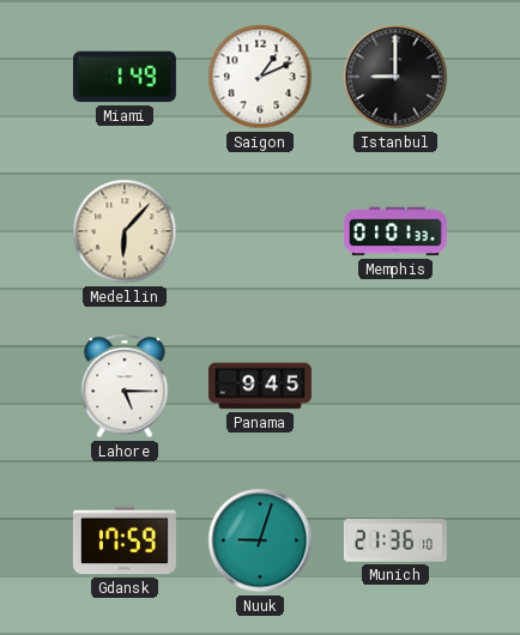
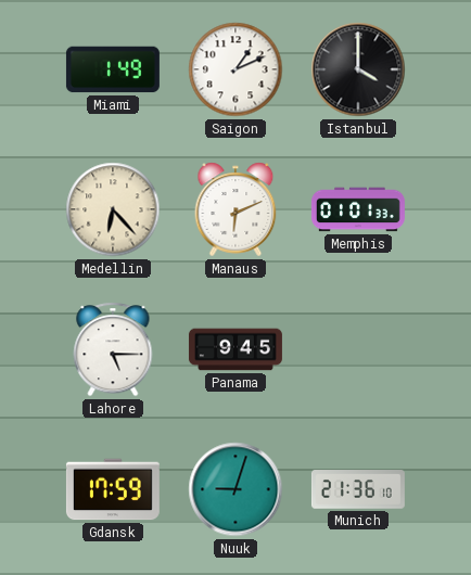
Istanbul: 9:00 -> 4:00
Medellin: 6:07 -> 6:23
Manaus: none -> 6:11
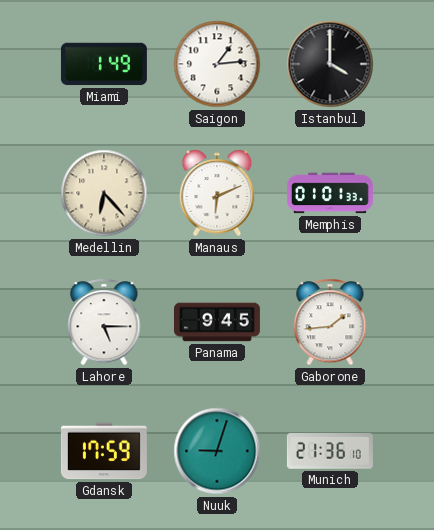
Saigon: 1:11 -> 1:14
Gaborone: none -> 1:44
